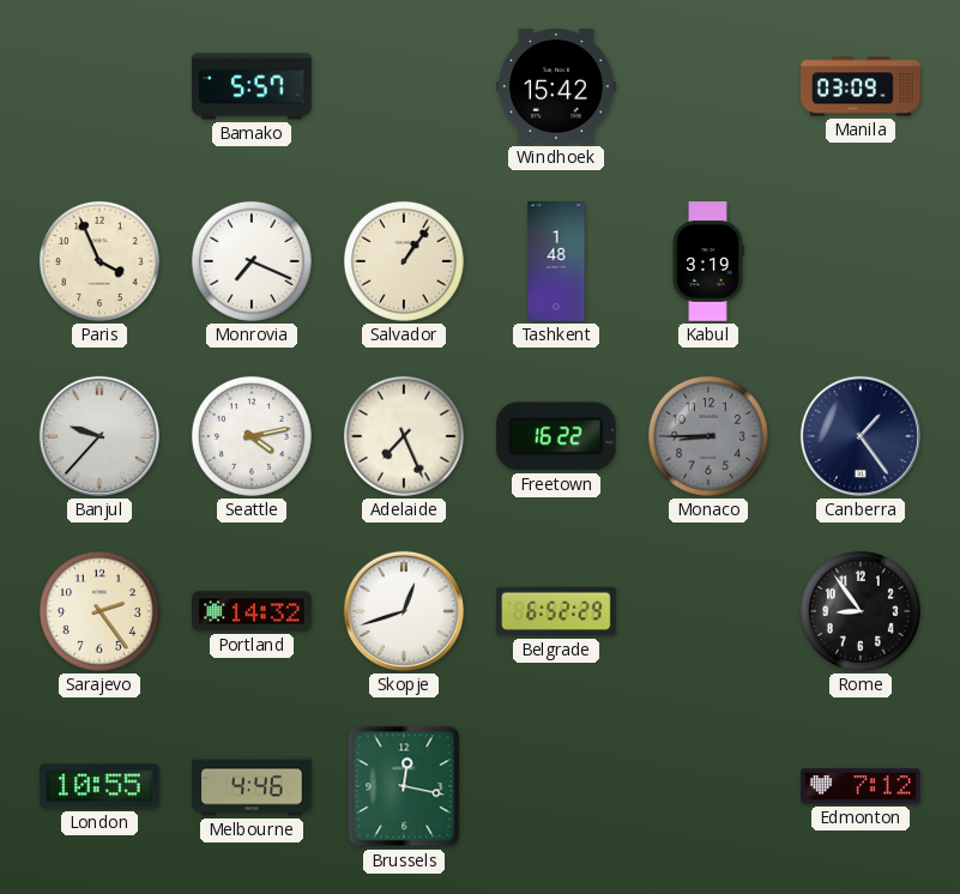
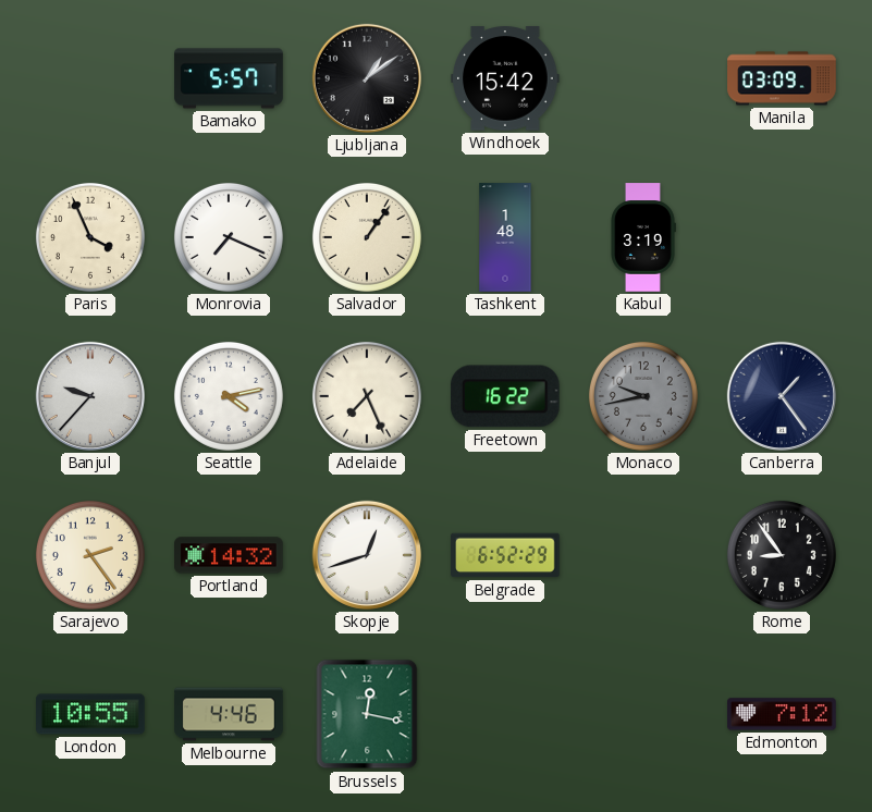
Ljubljana: none -> 1:09
Monaco: 8:45 -> 9:43
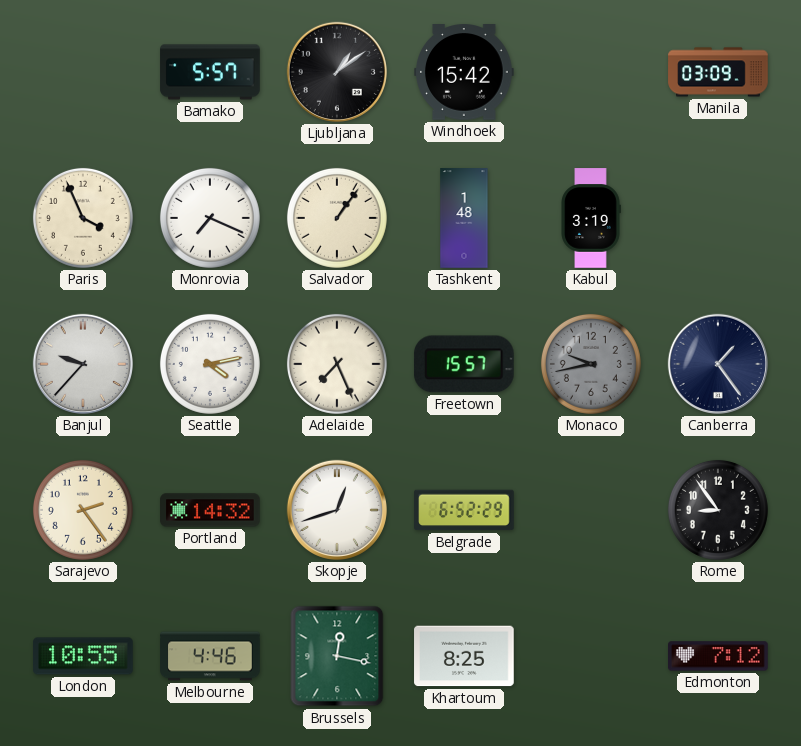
Freetown: 16:22 -> 15:57
Khartoum: none -> 8:25
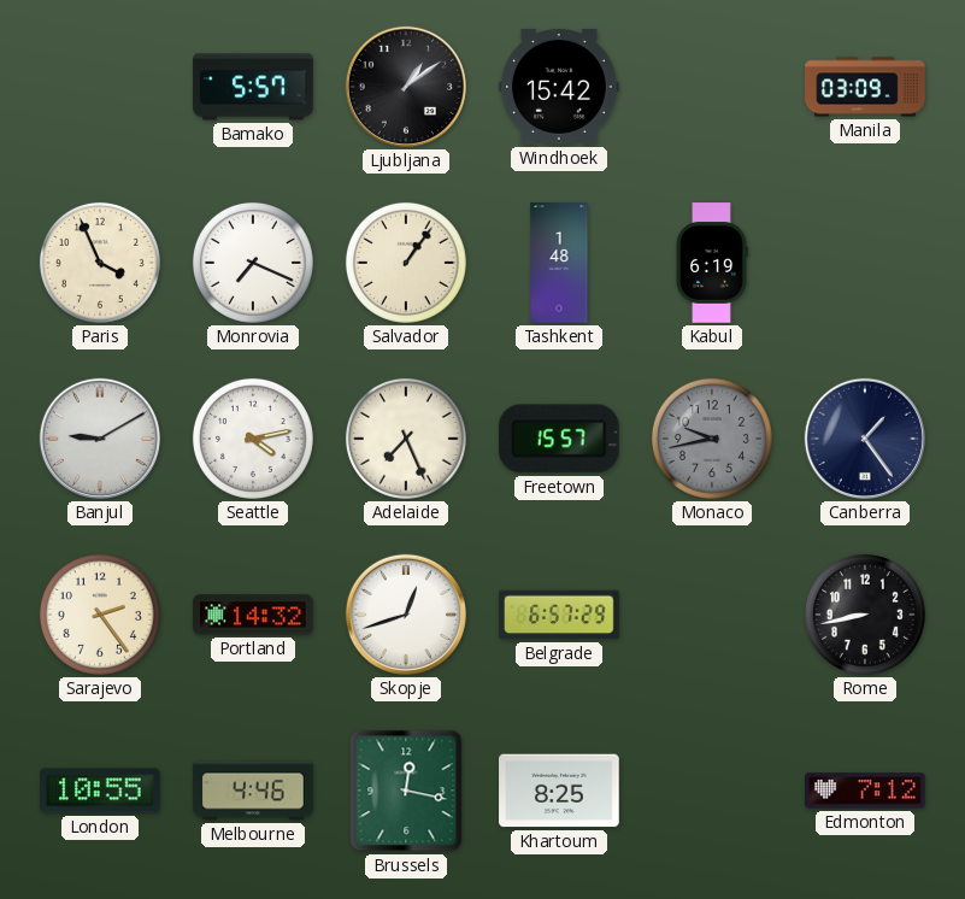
Kabul: 3:19 -> 6:19
Banjul: 9:37 -> 9:10
Belgrade: 6:52 -> 6:57
Rome: 8:54 -> 8:43
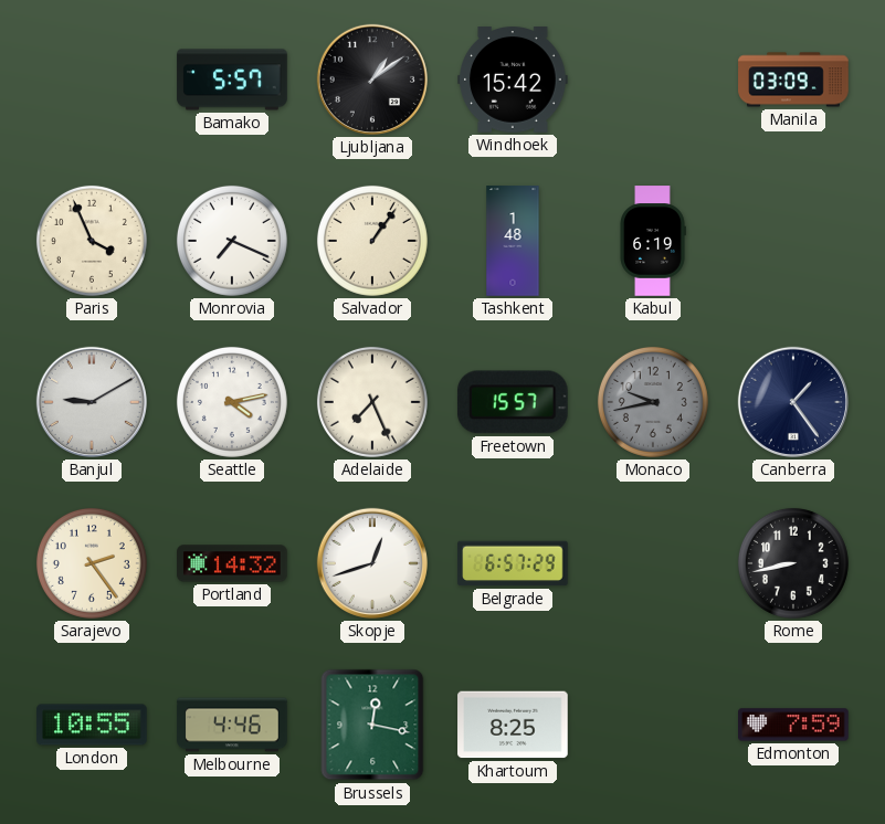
Edmonton: 7:12 -> 7:59
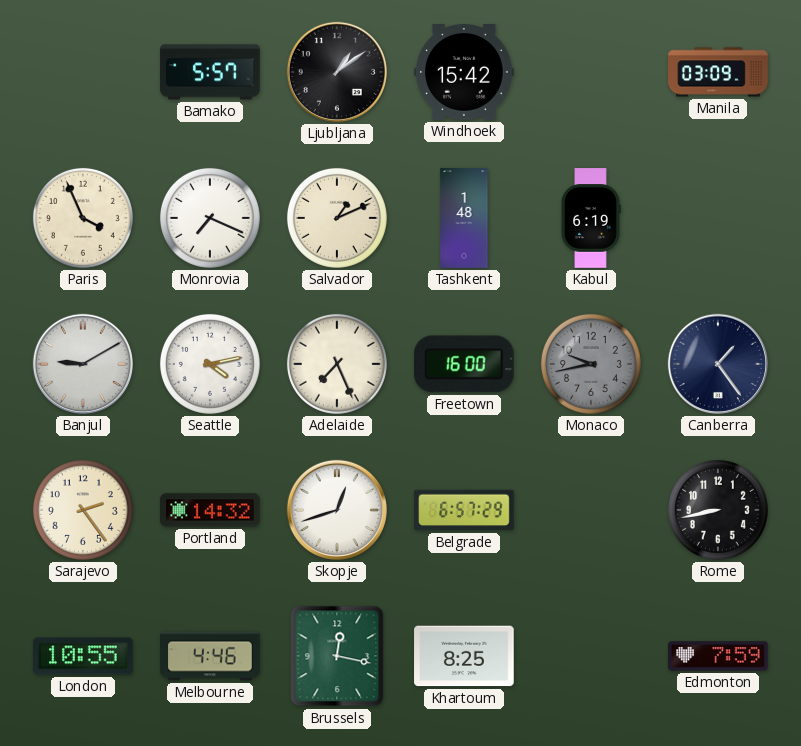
Salvador: 1:06 -> 1:11
Freetown: 15:57 -> 16:00
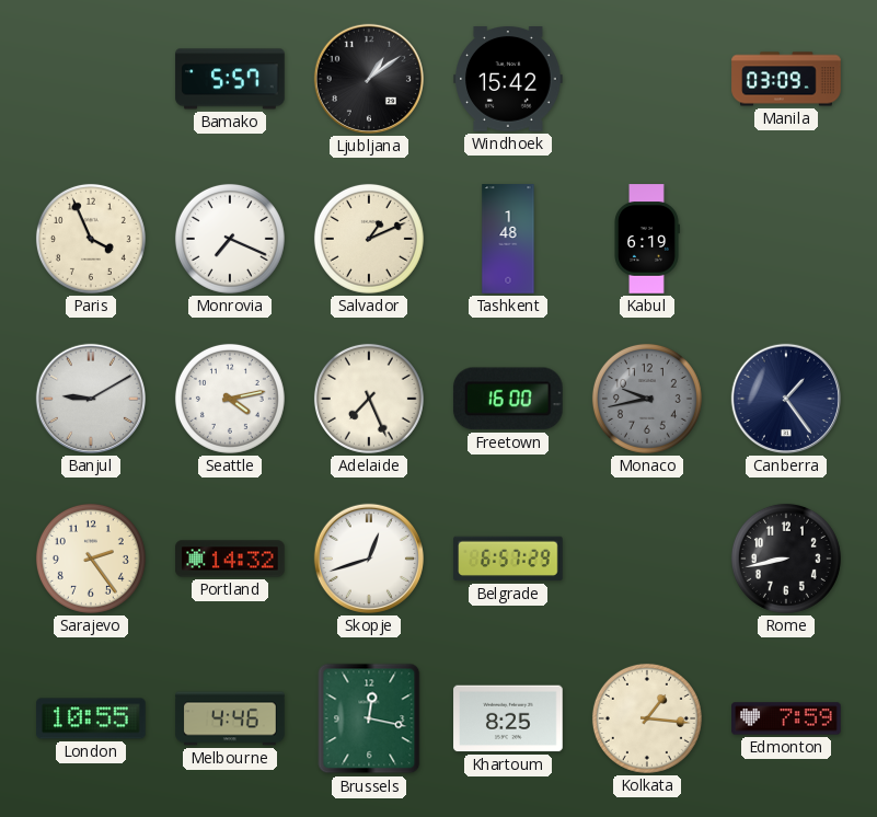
Kolkata: none -> 1:16
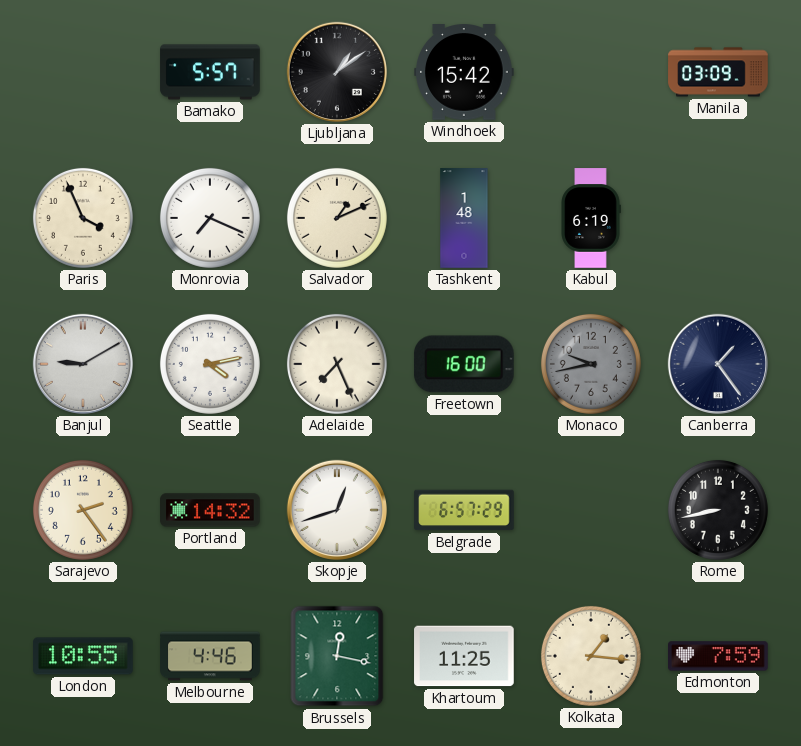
Khartoum: 8:25 -> 11:25
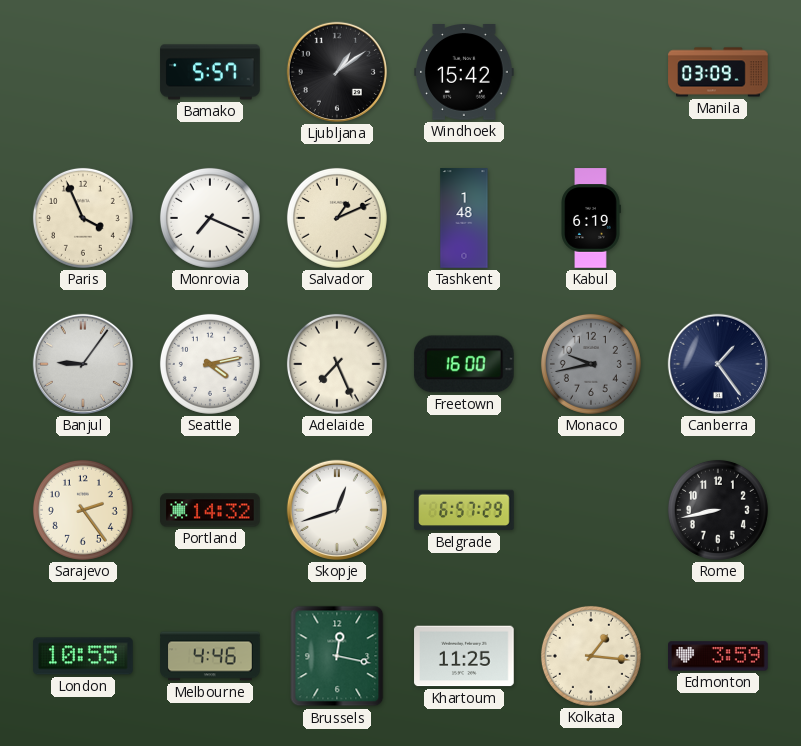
Banjul: 9:10 -> 9:06
Edmonton: 7:59 -> 3:59
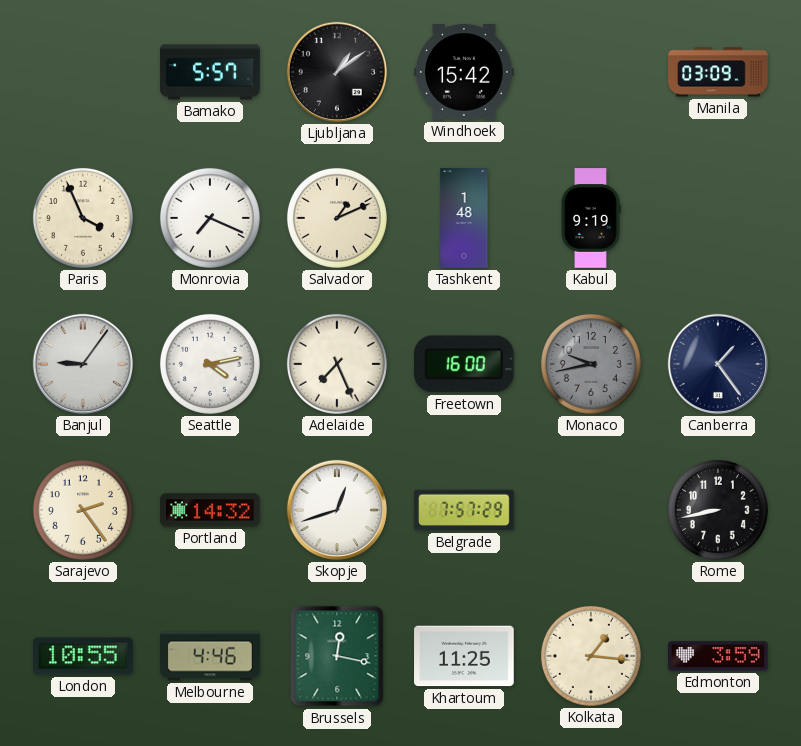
Kabul: 6:19 -> 9:19
Belgrade: 6:57 -> 7:57
